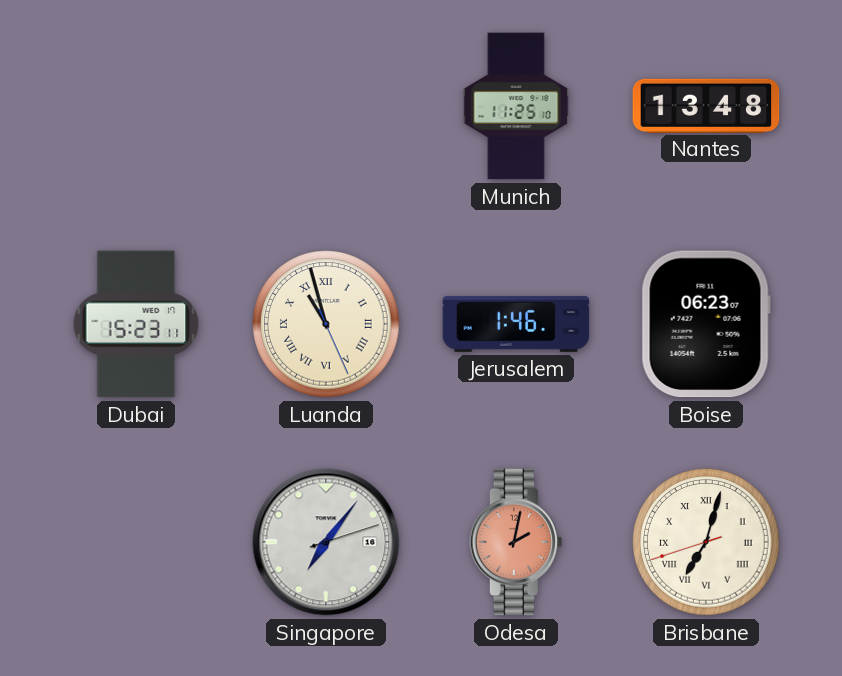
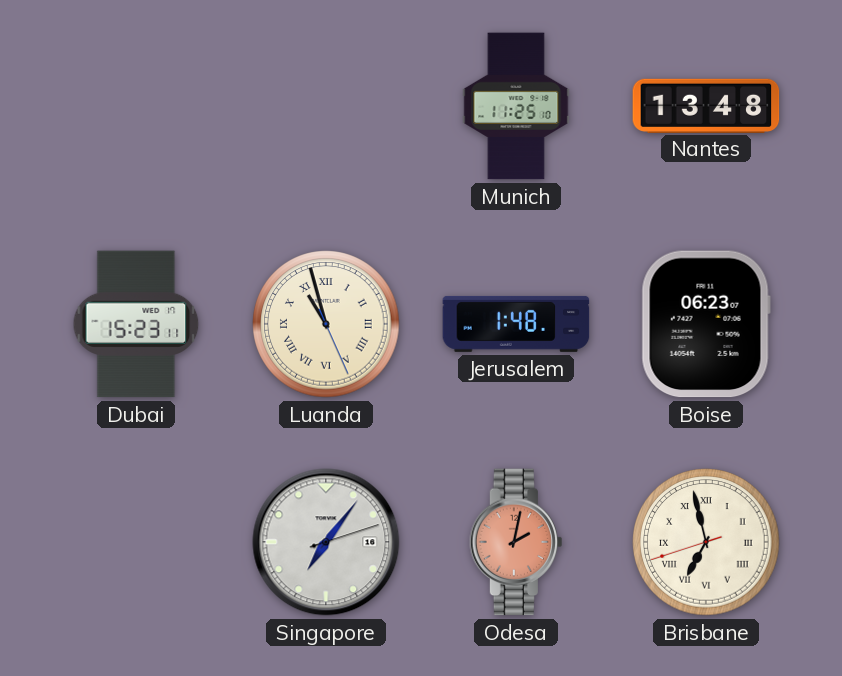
Jerusalem: 1:46 -> 1:48
Brisbane: 7:02 -> 6:57
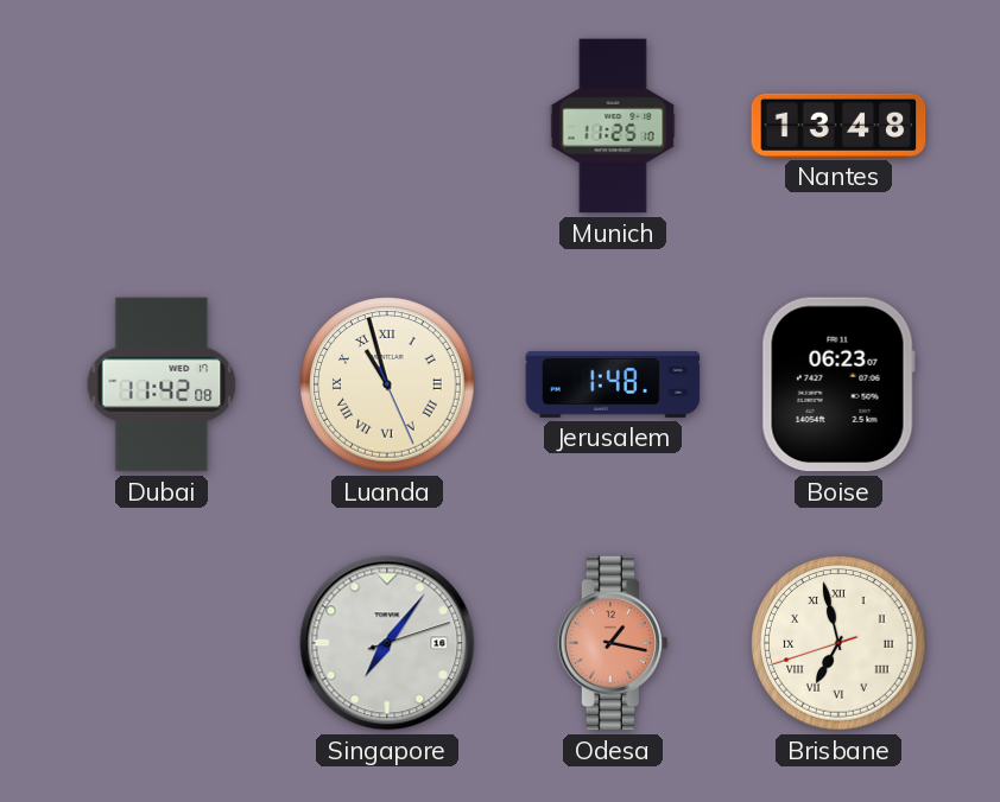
Dubai: 15:23 -> 11:42
Odesa: 2:02 -> 1:17
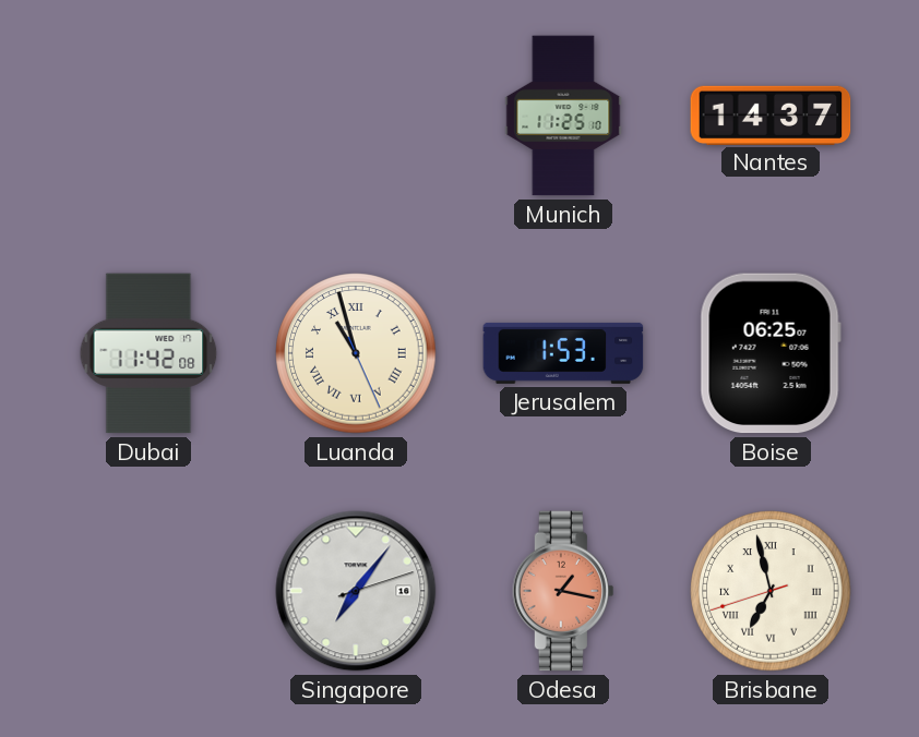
Nantes: 13:48 -> 14:37
Jerusalem: 1:48 -> 1:53
Boise: 06:23 -> 06:25
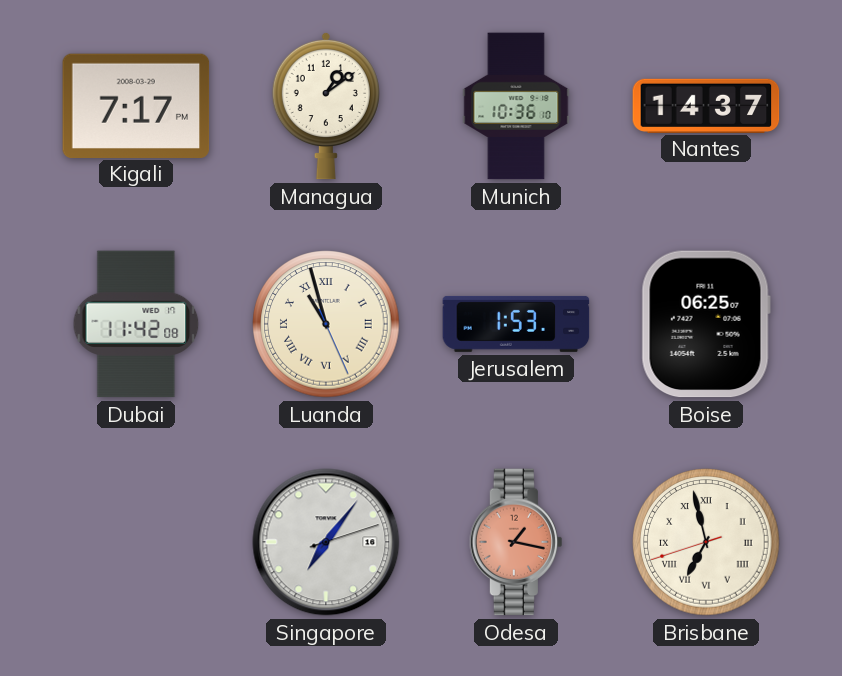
Kigali: none -> 7:17
Managua: none -> 1:09
Munich: 11:25 -> 10:36
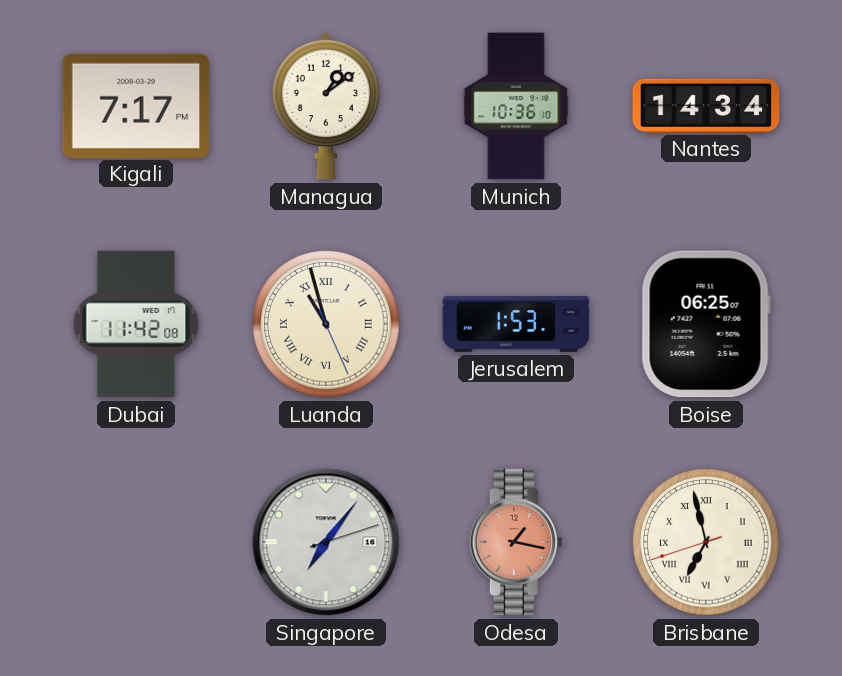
Nantes: 14:37 -> 14:34
